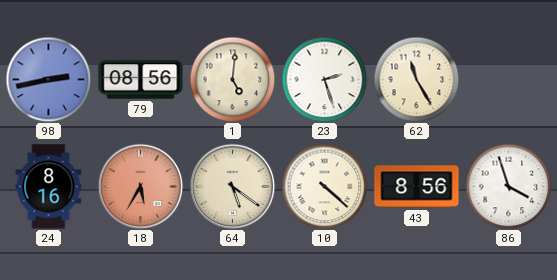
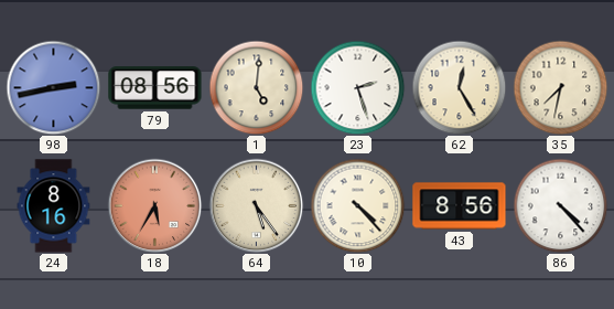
62: 11:25 -> 12:25
35: none -> 7:32
64: 5:21 -> 5:24
10: 4:22 -> 4:23
86: 3:57 -> 4:23
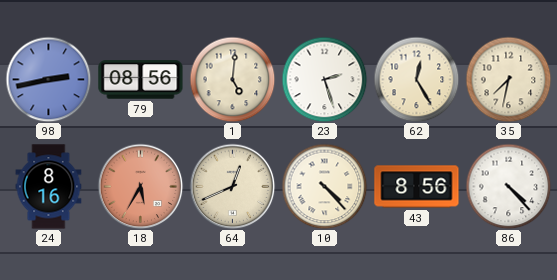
64: 5:24 -> 12:41
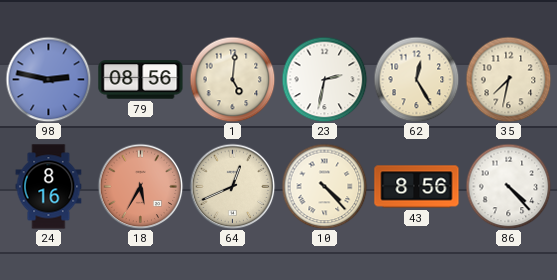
98: 2:43 -> 2:47
23: 2:27 -> 2:32
